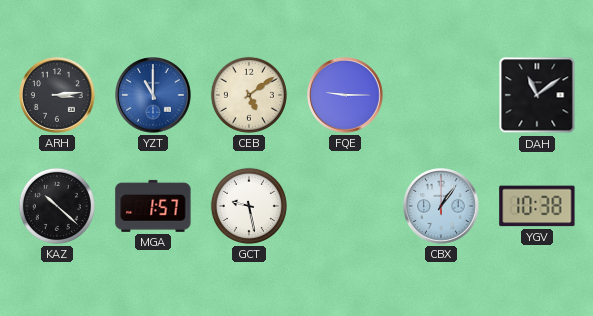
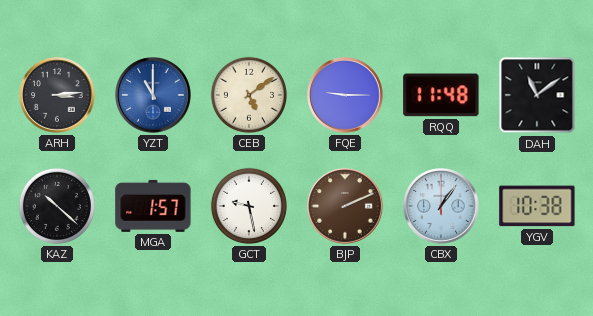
RQQ: none -> 11:48
BJP: none -> 2:11
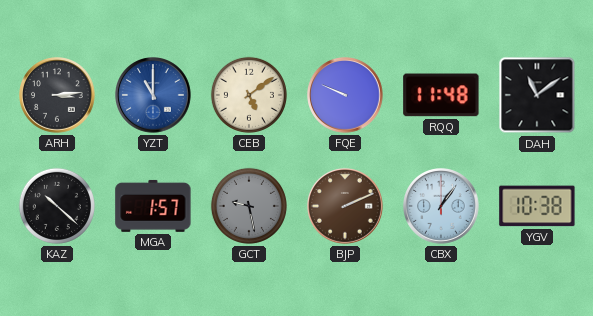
FQE: 9:15 -> 9:49
GCT dial: white -> grey
